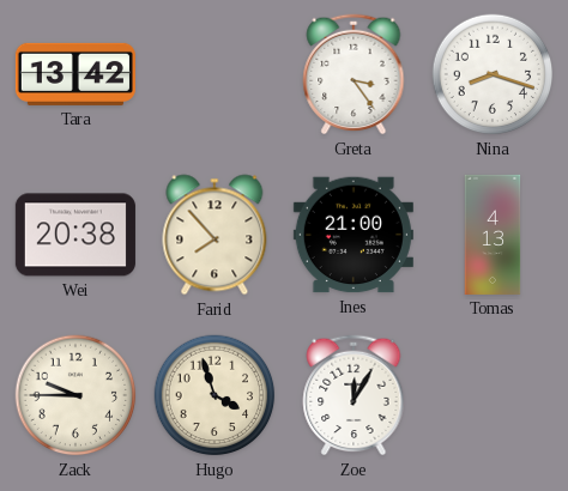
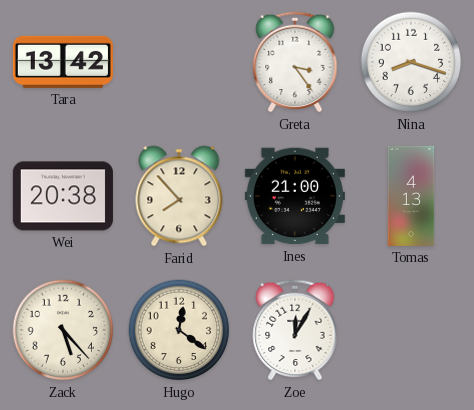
Zack: 9:45 -> 5:23
Hugo: 3:57 -> 12:21
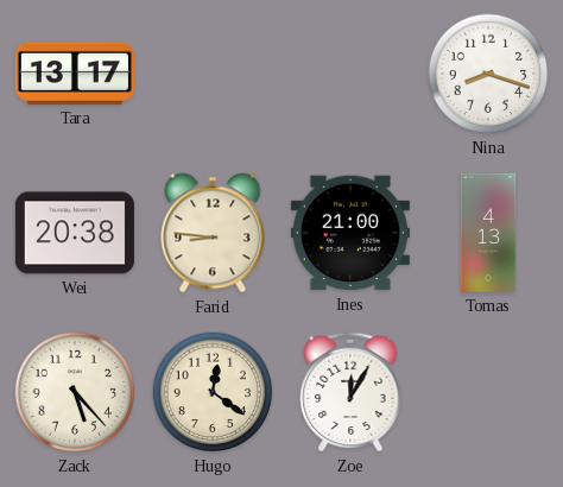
Tara: 13:42 -> 13:17
Greta: 3:24 -> none
Farid: 7:53 -> 8:46
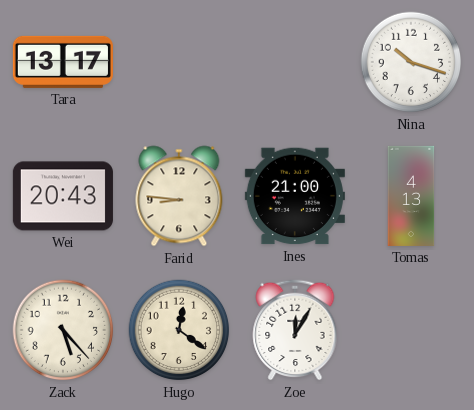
Nina: 8:18 -> 10:18
Wei: 20:38 -> 20:43
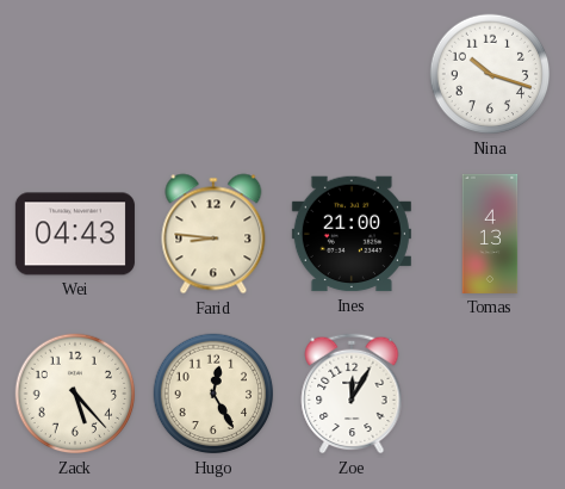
Tara: 13:17 -> none
Wei: 20:43 -> 04:43
Hugo: 12:21 -> 12:25
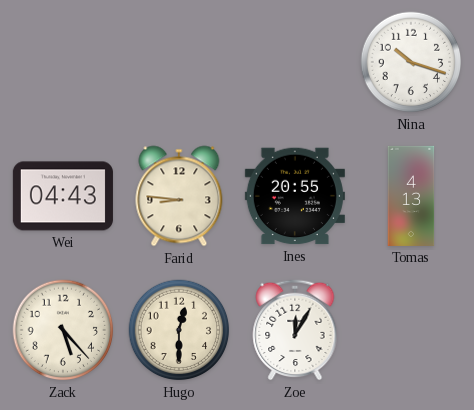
Ines: 21:00 -> 20:55
Hugo: 12:25 -> 12:30
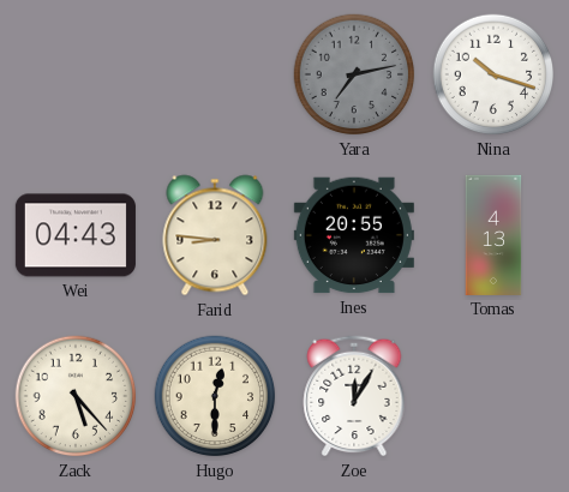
Yara: none -> 7:13
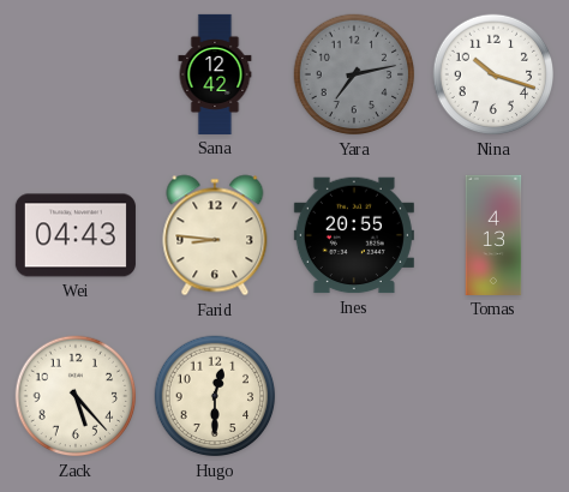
Sana: none -> 12:42
Zoe: 12:05 -> none
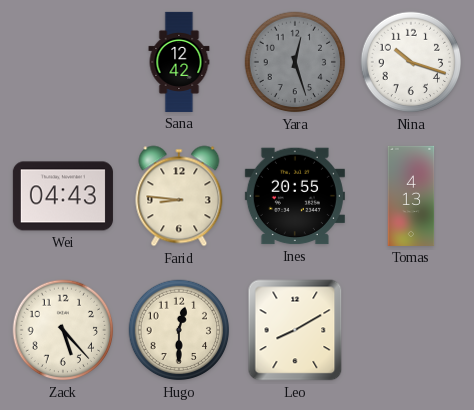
Yara: 7:13 -> 12:27
Leo: none -> 8:10
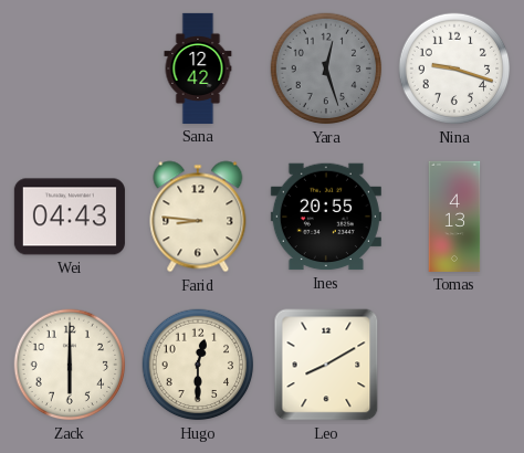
Nina: 10:18 -> 9:18
Zack: 5:23 -> 6:00
